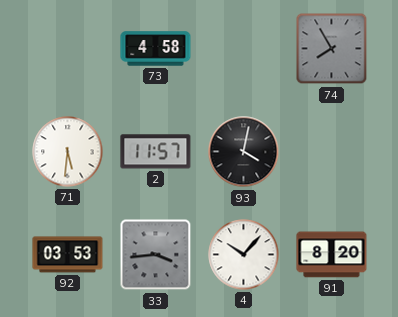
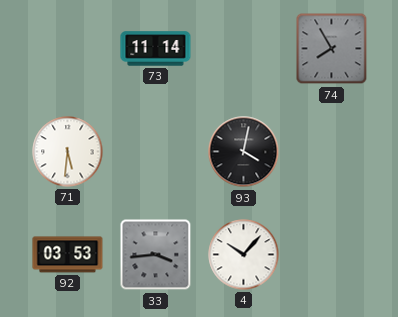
73: 4:58 -> 11:14
2: 11:57 -> none
91: 8:20 -> none
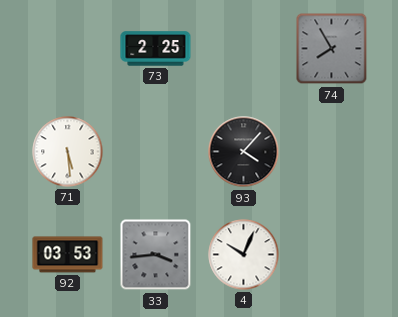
73: 11:14 -> 2:25
71: 5:31 -> 5:29
93: 4:02 -> 4:07
4: 10:07 -> 10:04
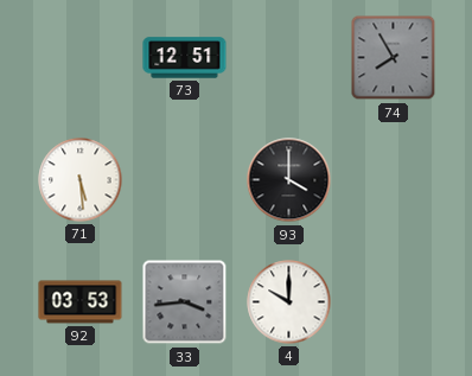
73: 2:25 -> 12:51
93: 4:07 -> 4:00
4: 10:04 -> 10:00
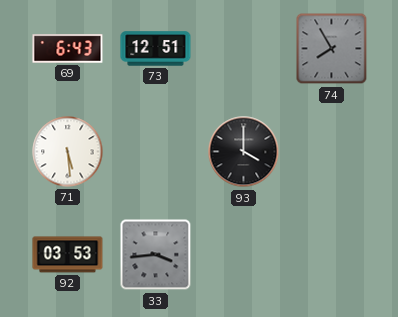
69: none -> 6:43
4: 10:00 -> none
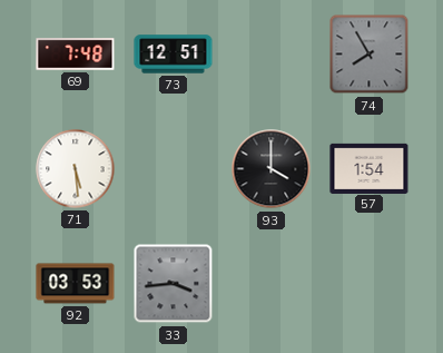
69: 6:43 -> 7:48
57: none -> 1:54
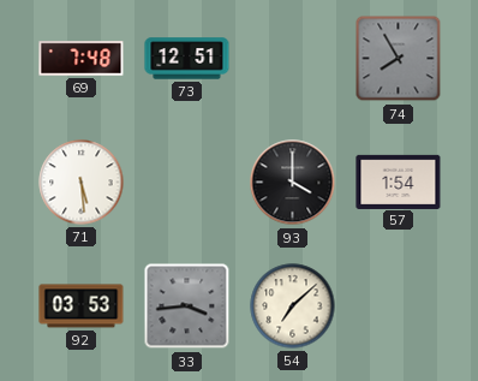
54: none -> 7:08
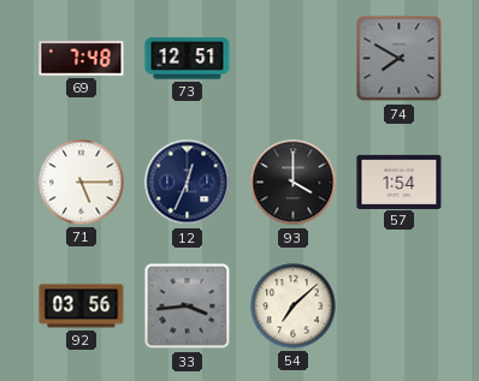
74: 7:55 -> 7:50
71: 5:29 -> 5:15
12: none -> 12:34
92: 03:53 -> 03:56
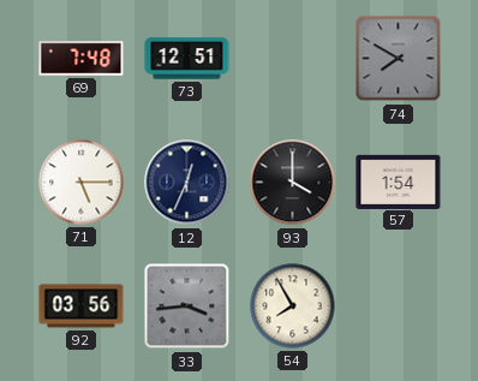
54: 7:08 -> 7:55
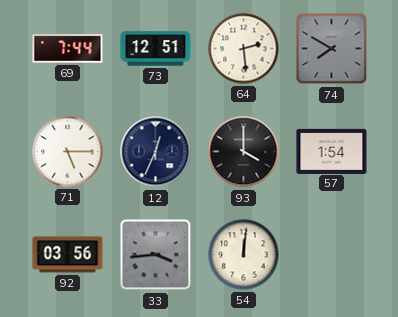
69: 7:48 -> 7:44
64: none -> 2:29
54: 7:55 -> 12:01
